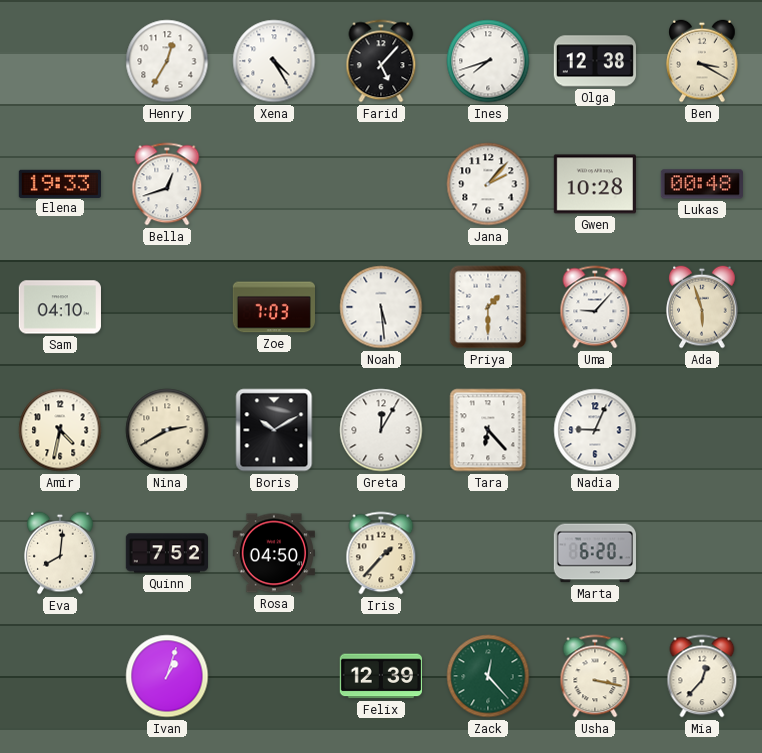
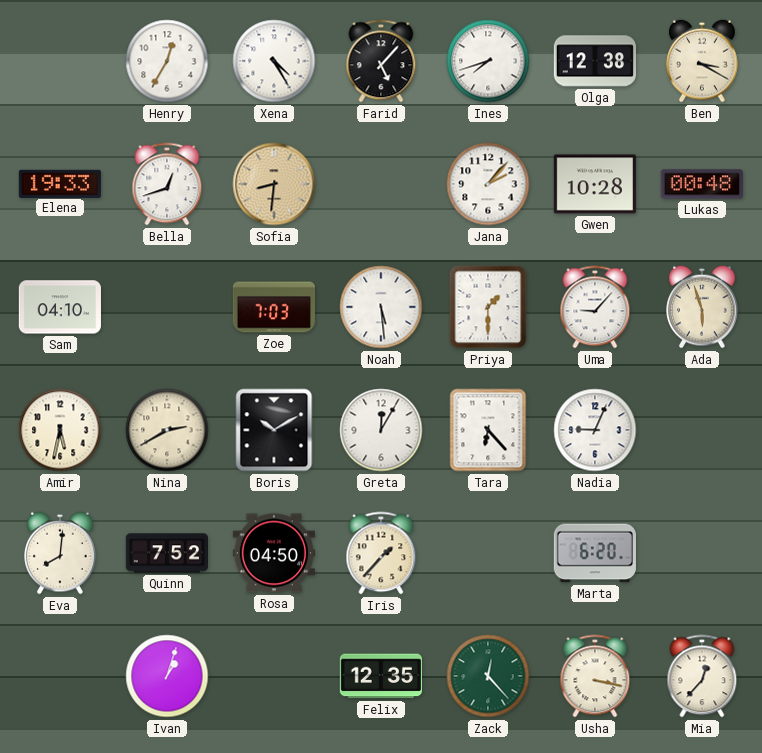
Sofia: none -> 8:31
Amir: 4:32 -> 5:32
Felix: 12:39 -> 12:35
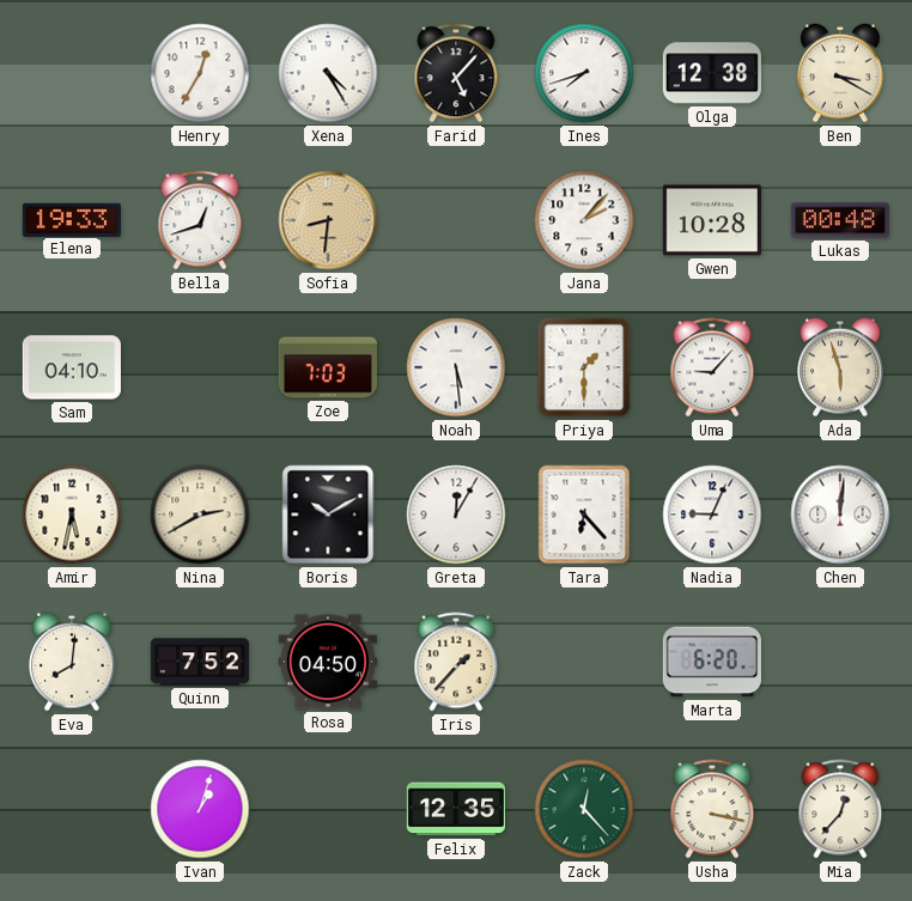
Chen: none -> 12:01
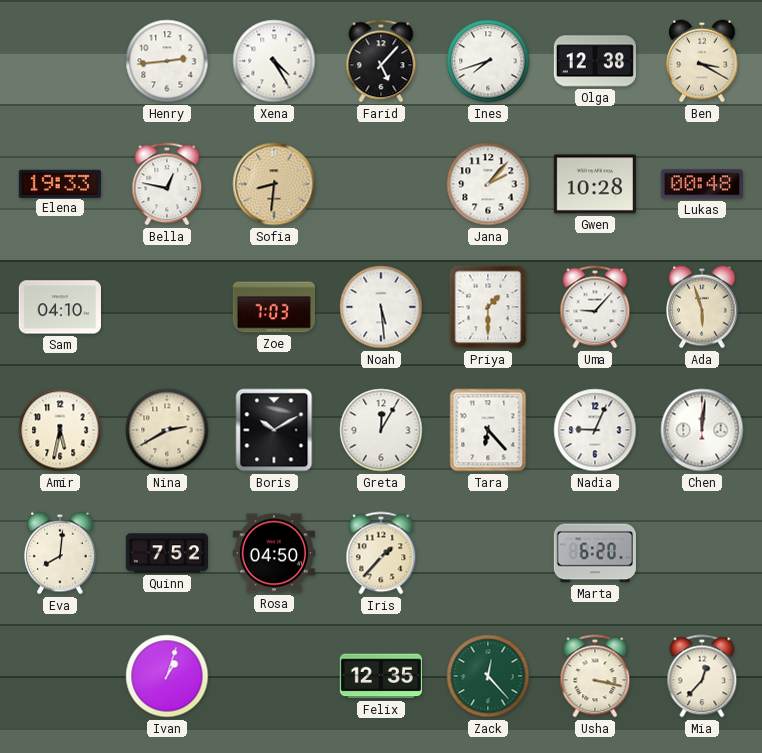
Henry: 12:35 -> 2:44
Bella: 12:42 -> 12:47
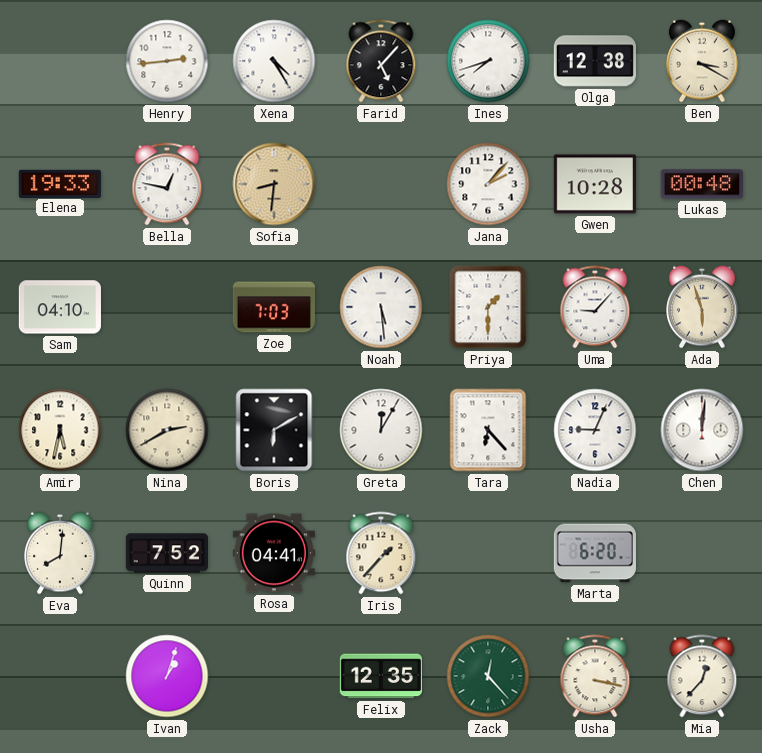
Boris: 10:10 -> 6:10
Rosa: 04:50 -> 04:41
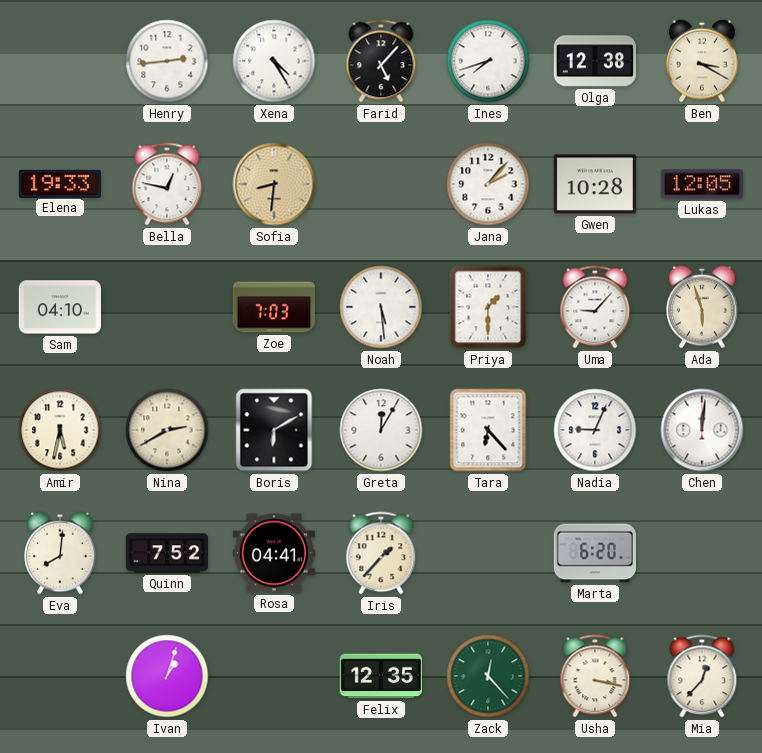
Lukas: 00:48 -> 12:05
